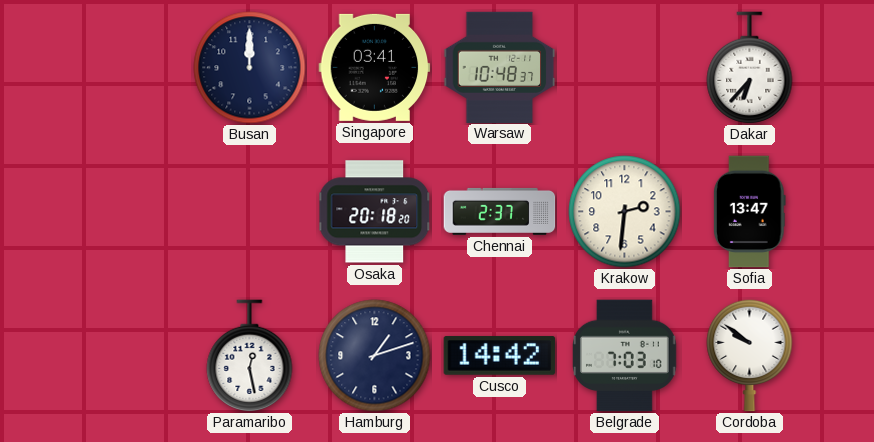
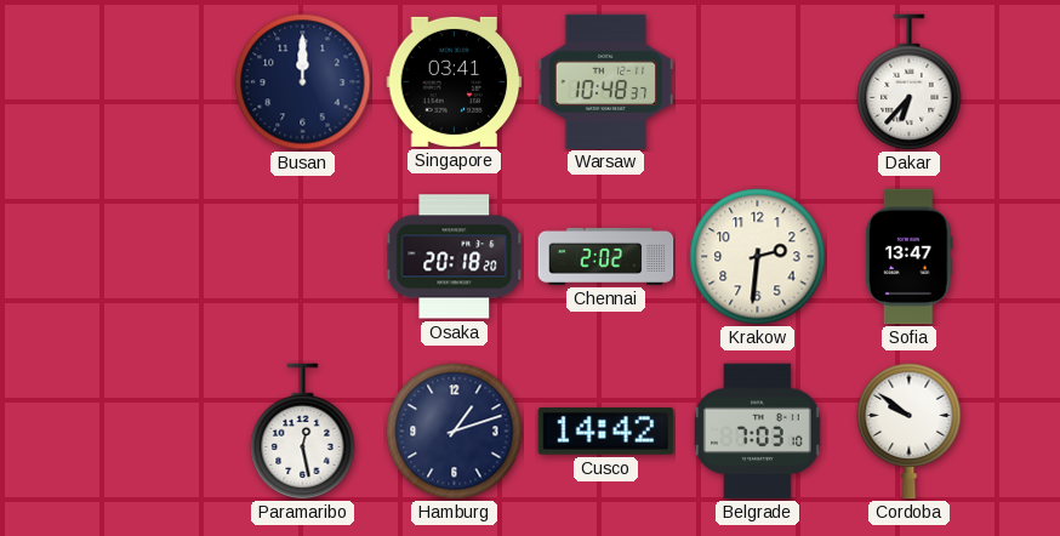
Chennai: 2:37 -> 2:02
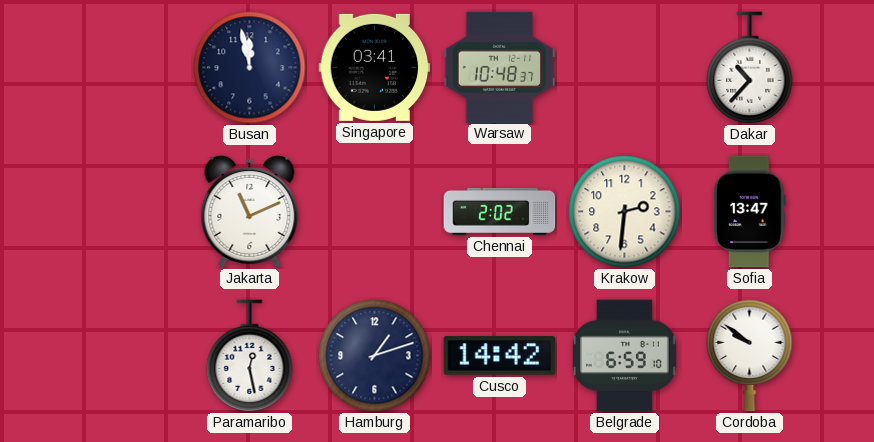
Busan: 12:00 -> 11:58
Dakar: 6:37 -> 10:37
Jakarta: none -> 11:11
Osaka: 20:18 -> none
Belgrade: 7:03 -> 6:59
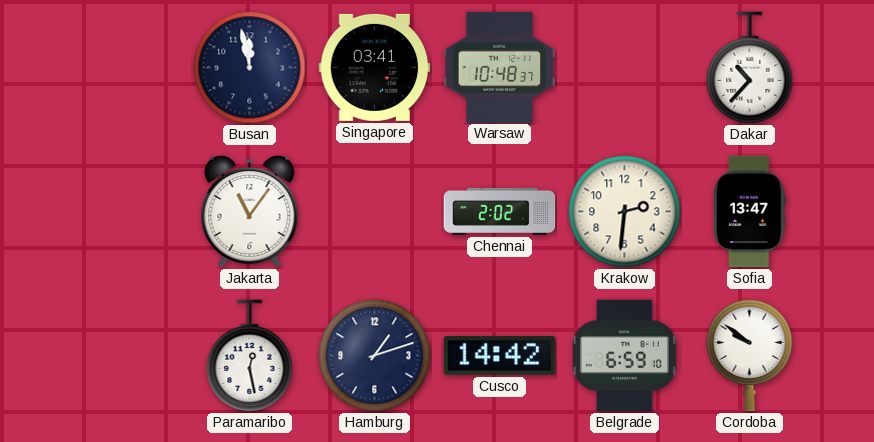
Jakarta: 11:11 -> 11:06
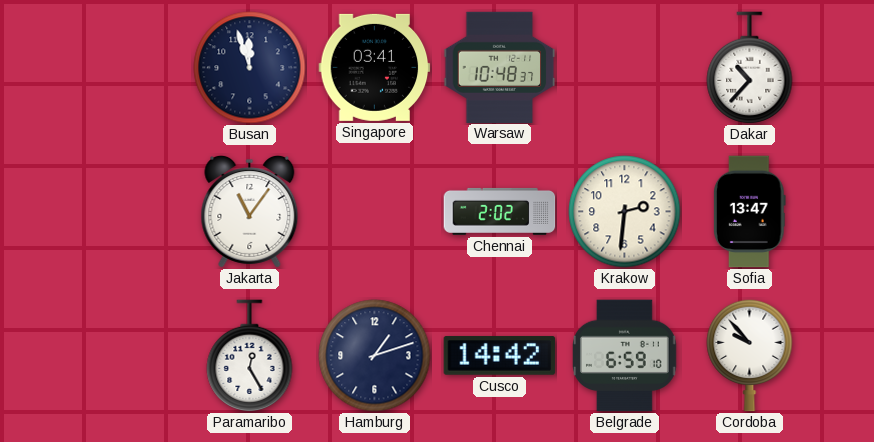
Busan: 11:58 -> 11:57
Paramaribo: 12:28 -> 12:25
Cordoba: 9:51 -> 9:53
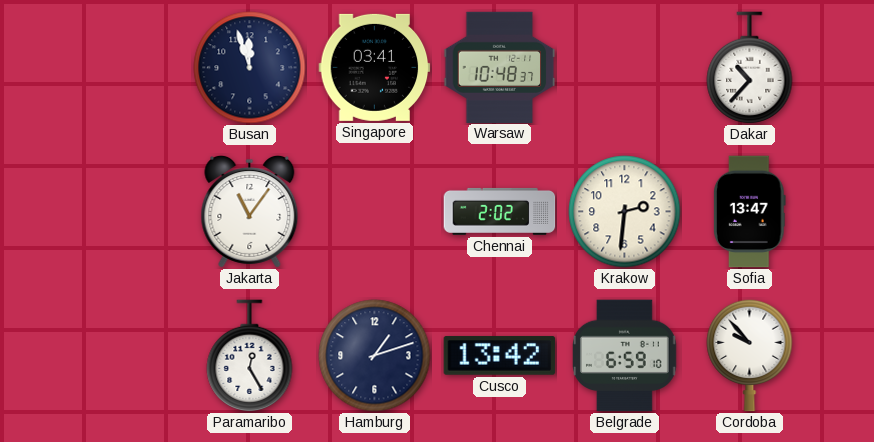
Cusco: 14:42 -> 13:42
